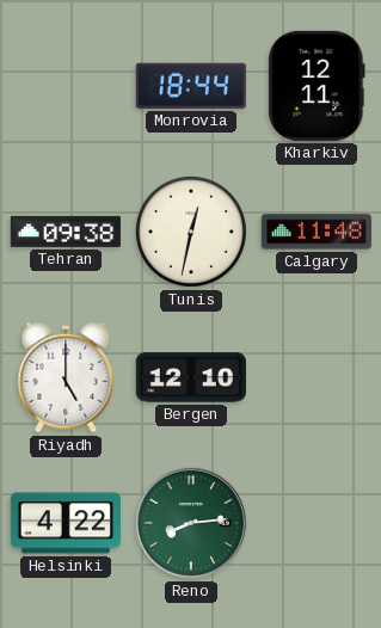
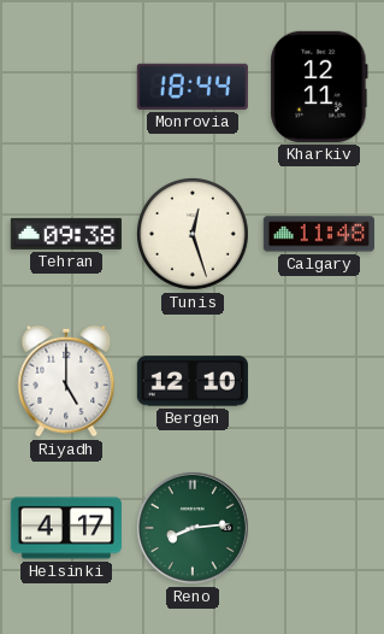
Tunis: 12:32 -> 12:27
Helsinki: 4:22 -> 4:17
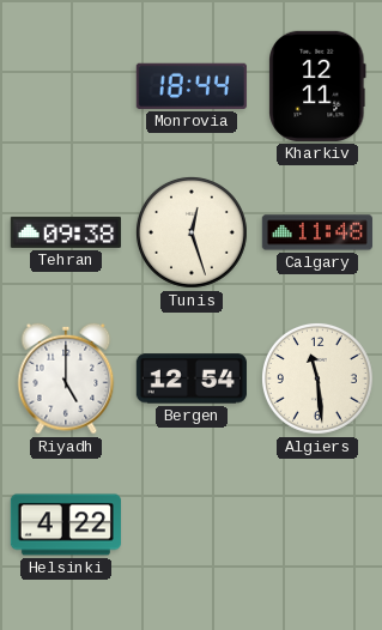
Bergen: 12:10 -> 12:54
Algiers: none -> 11:29
Helsinki: 4:17 -> 4:22
Reno: 8:14 -> none
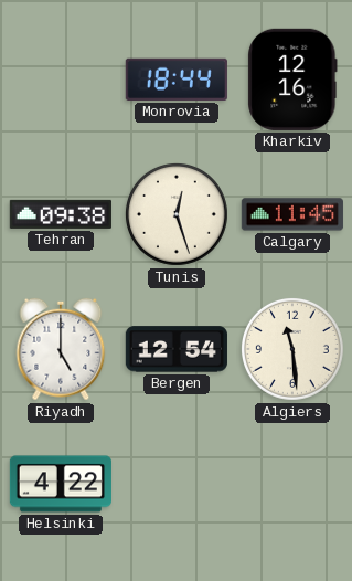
Kharkiv: 12:11 -> 12:16
Calgary: 11:48 -> 11:45
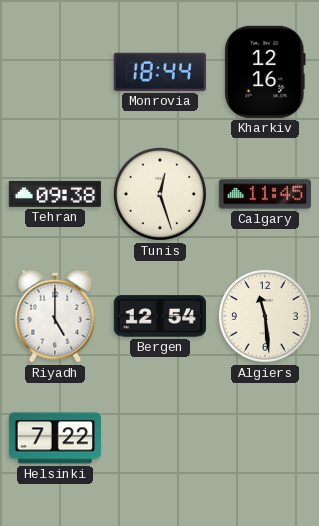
Helsinki: 4:22 -> 7:22
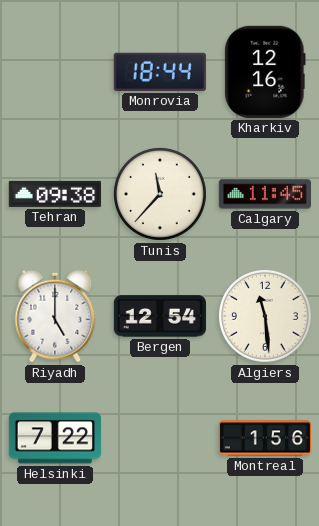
Tunis: 12:27 -> 11:37
Montreal: none -> 1:56
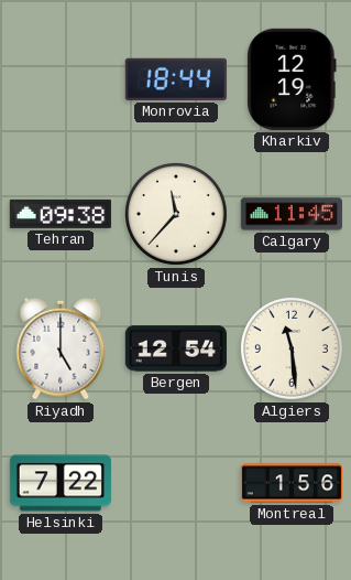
Kharkiv: 12:16 -> 12:19
